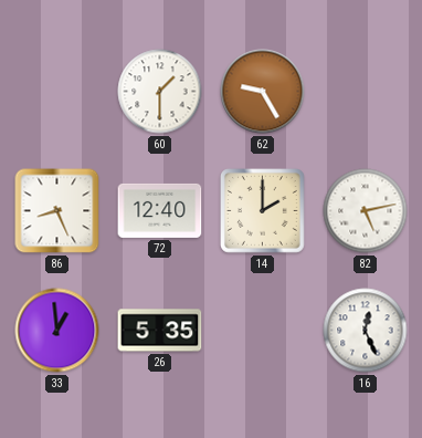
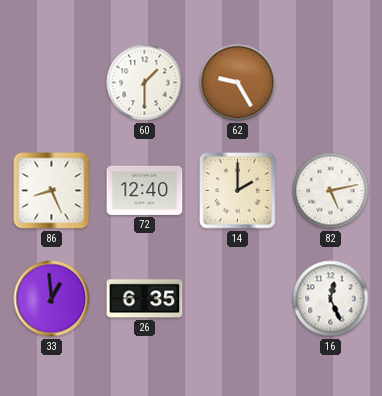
26: 5:35 -> 6:35
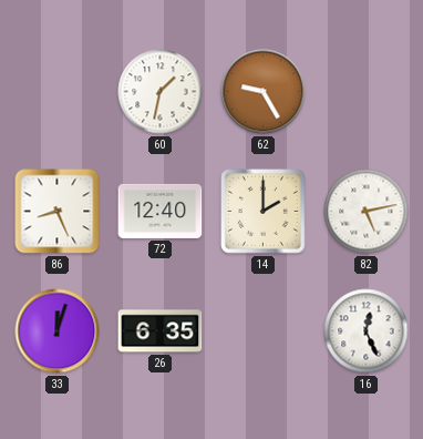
60: 1:30 -> 1:32
33: 12:59 -> 12:03
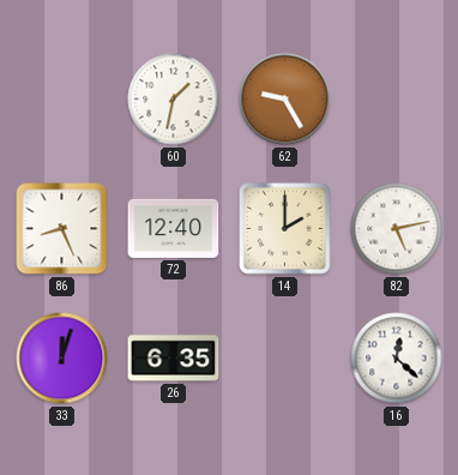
16: 12:26 -> 12:22
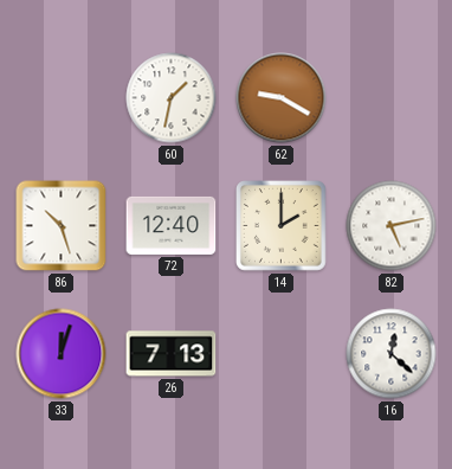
62: 9:25 -> 9:20
86: 8:26 -> 10:27
26: 6:35 -> 7:13
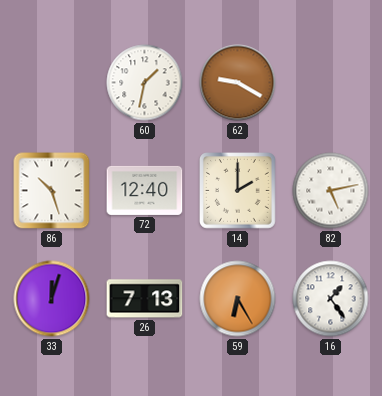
59: none -> 6:25
16: 12:22 -> 1:24
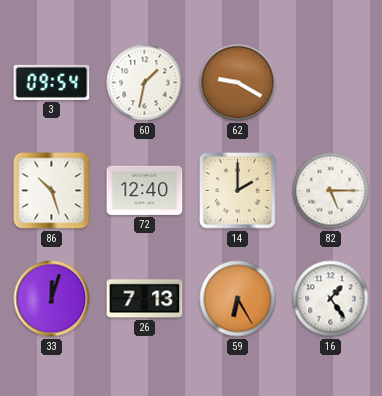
3: none -> 09:54
82: 5:13 -> 5:15
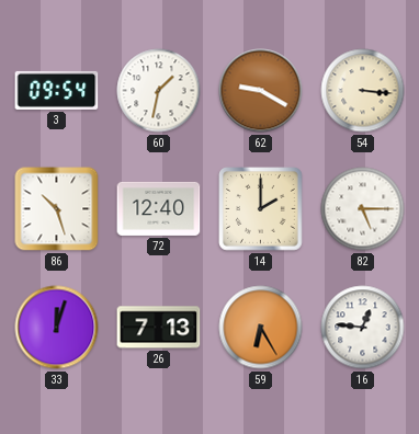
54: none -> 3:16
16: 1:24 -> 12:46
